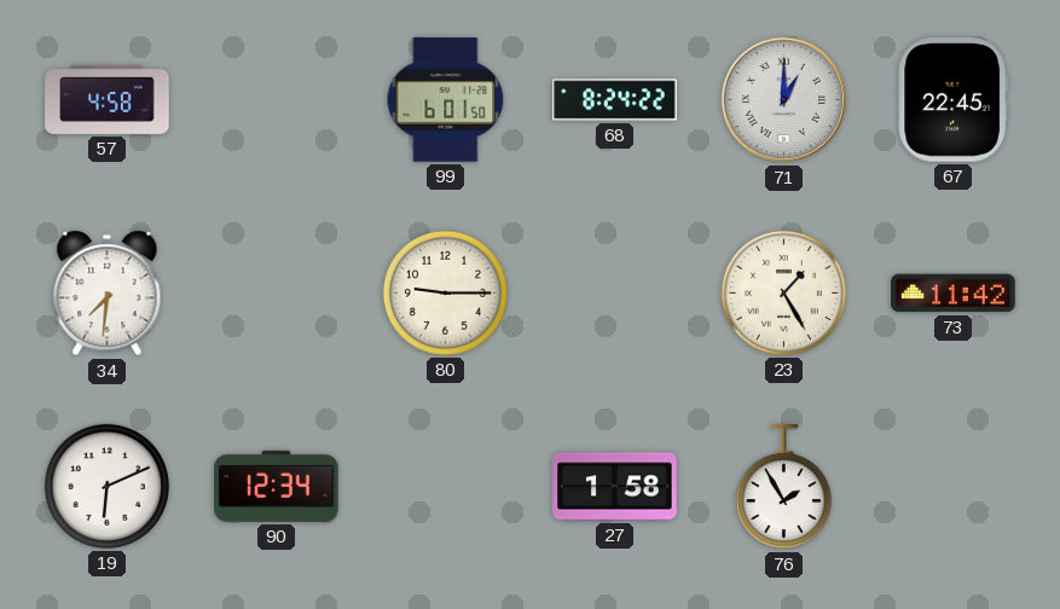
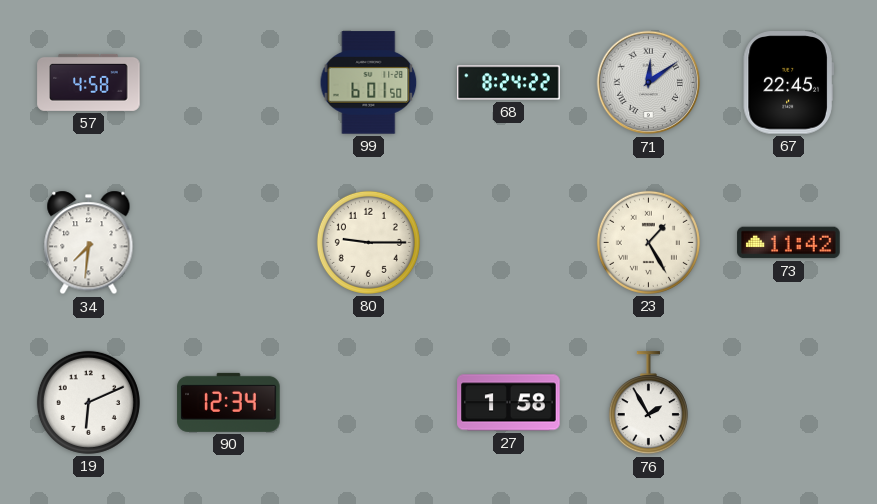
71: 1:00 -> 12:09
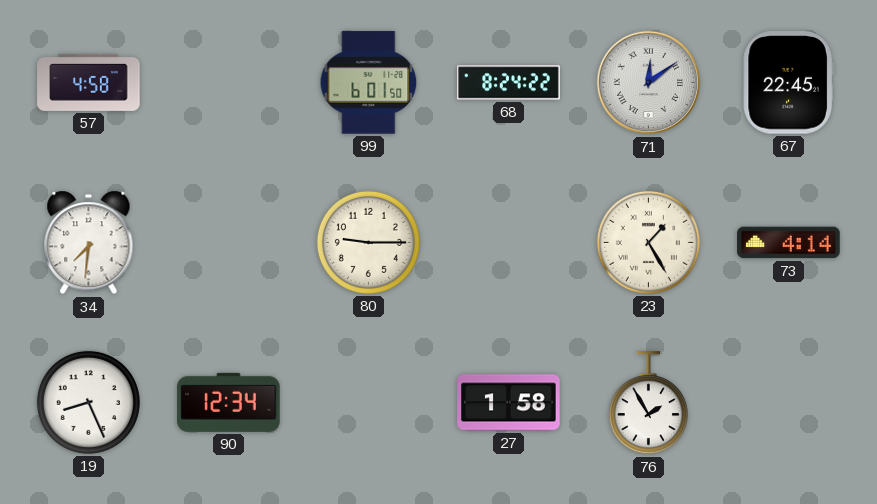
73: 11:42 -> 4:14
19: 6:11 -> 8:26
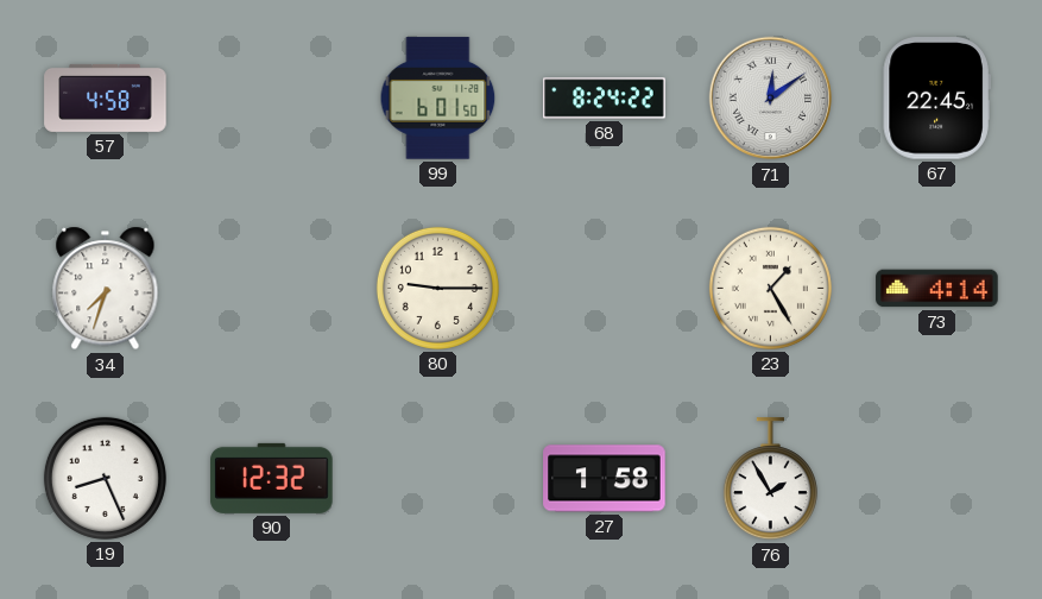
34: 7:31 -> 7:33
90: 12:34 -> 12:32
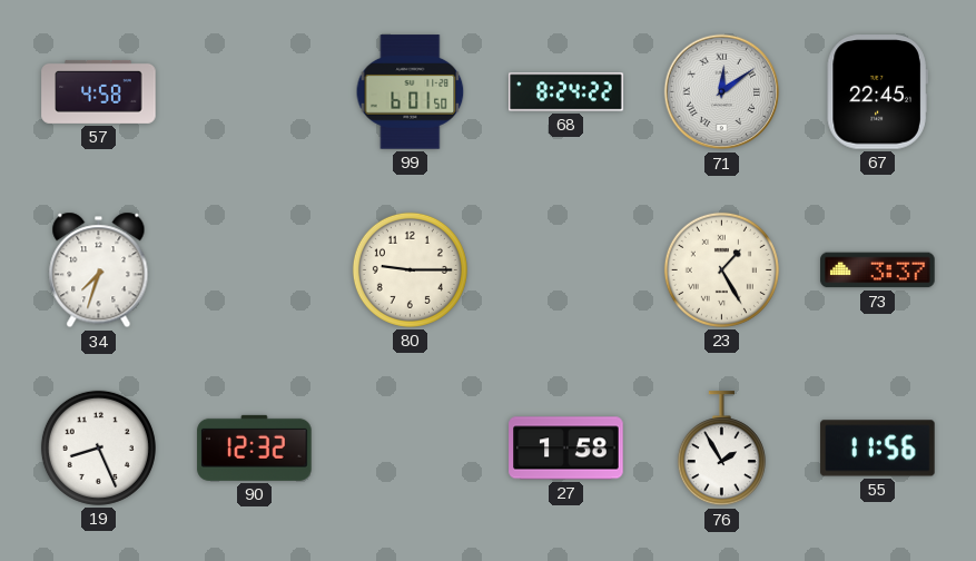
73: 4:14 -> 3:37
55: none -> 11:56
